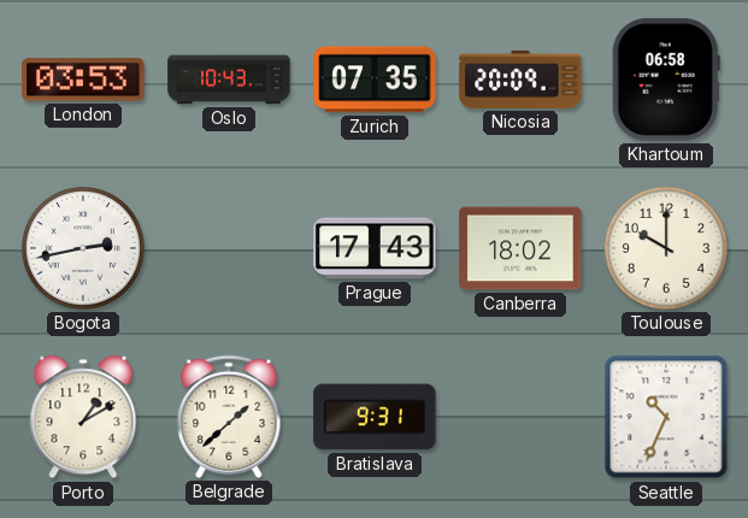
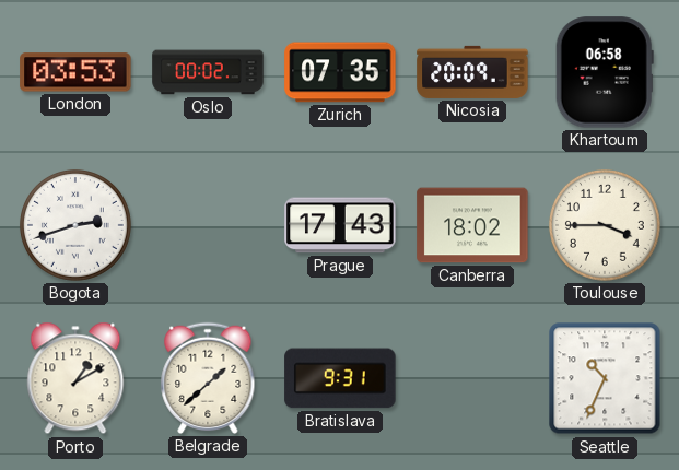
Oslo: 10:43 -> 00:02
Bogota: 2:43 -> 2:42
Toulouse: 10:00 -> 3:45
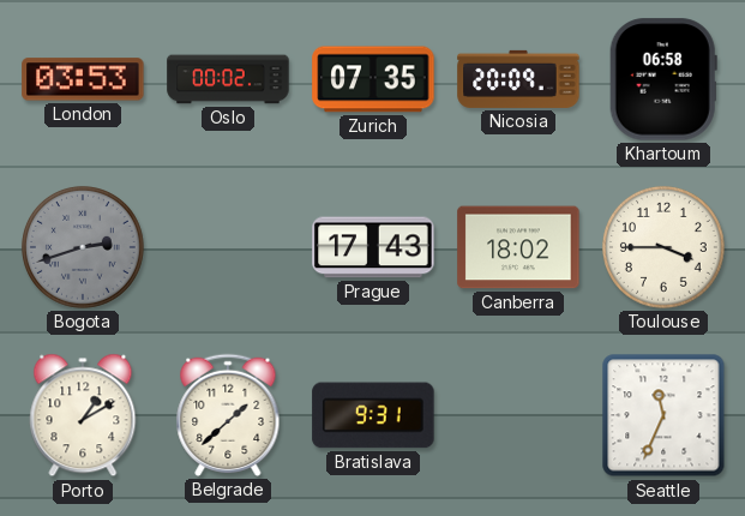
Bogota dial: white -> grey
Seattle: 10:34 -> 11:34
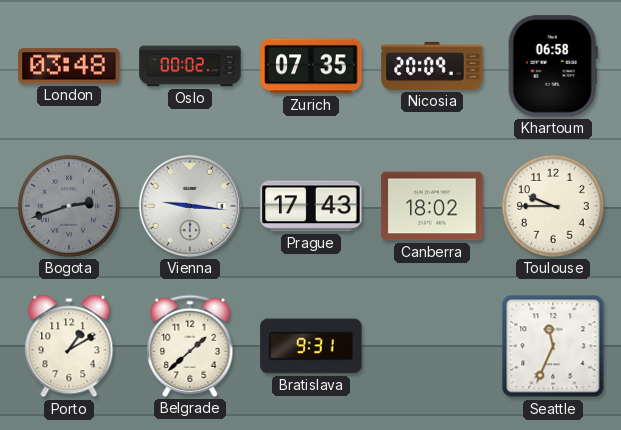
London: 03:53 -> 03:48
Vienna: none -> 9:16
Toulouse: 3:45 -> 9:45
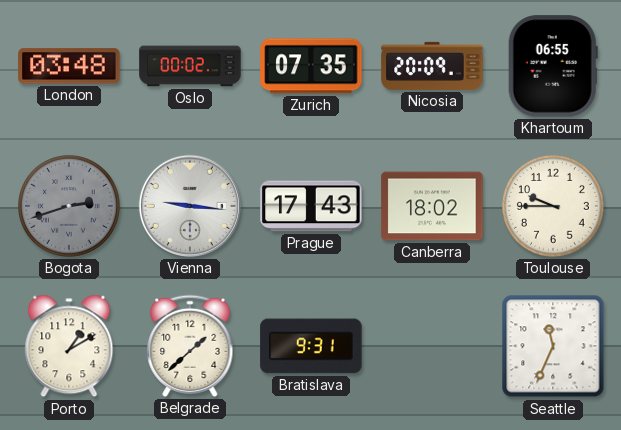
Khartoum: 06:58 -> 06:55
